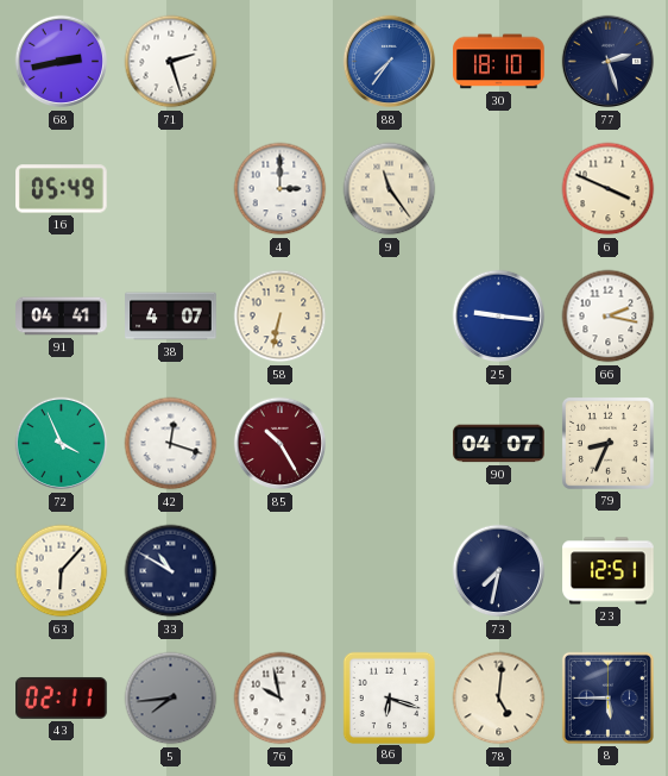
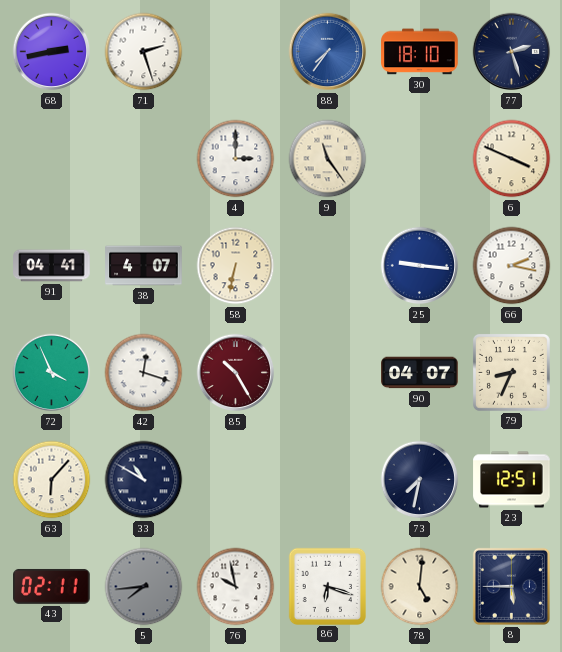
16: 05:49 -> none
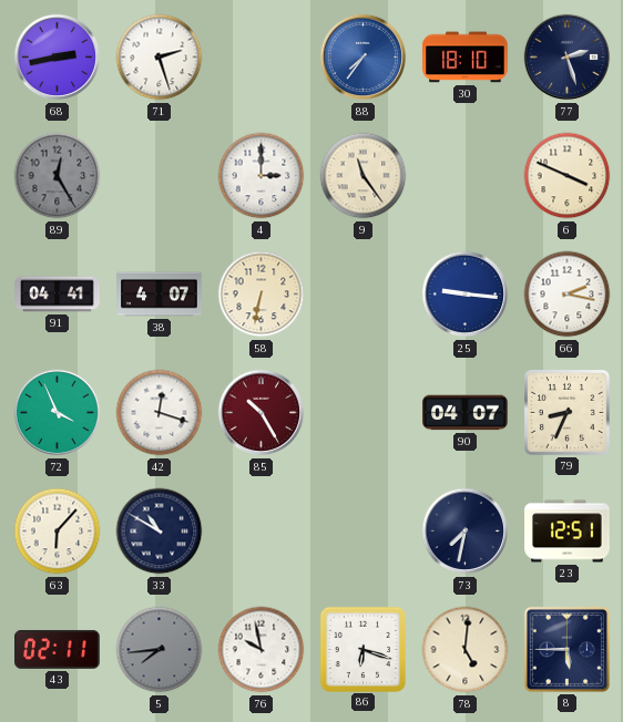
89: none -> 12:25
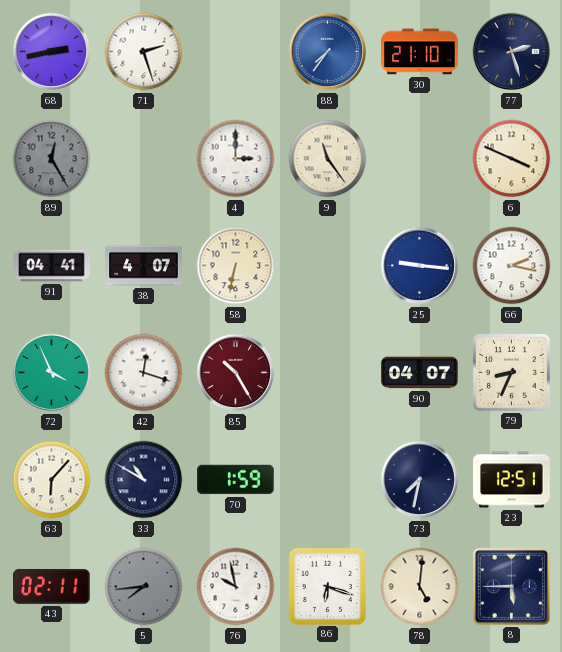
30: 18:10 -> 21:10
70: none -> 1:59
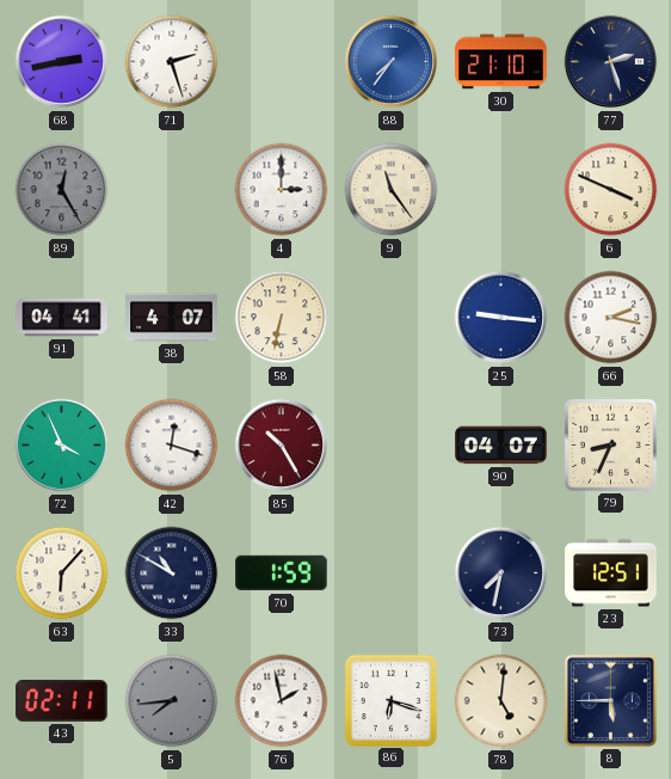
76: 9:58 -> 1:58
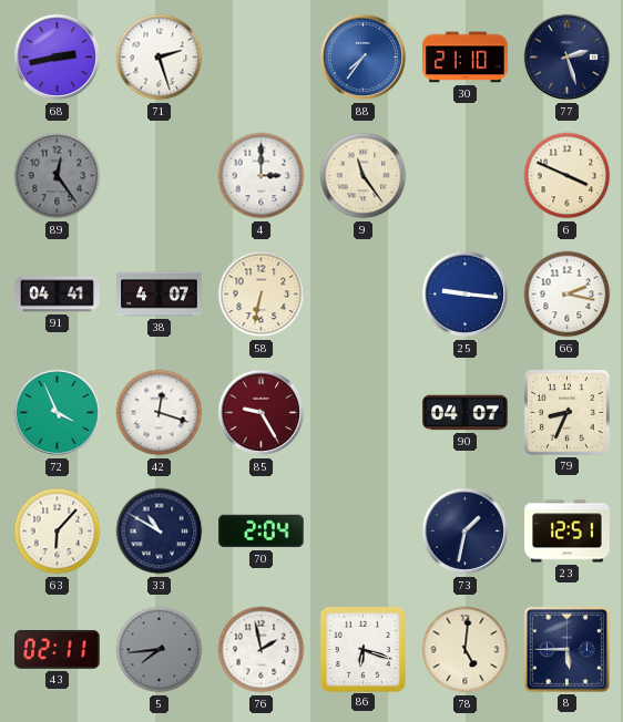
89: 12:25 -> 12:24
85: 10:25 -> 9:25
70: 1:59 -> 2:04
73: 7:32 -> 1:32
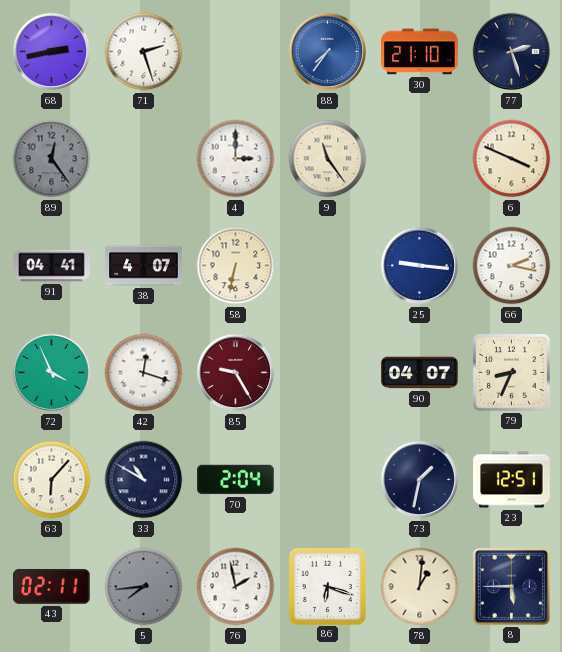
78: 5:01 -> 1:01
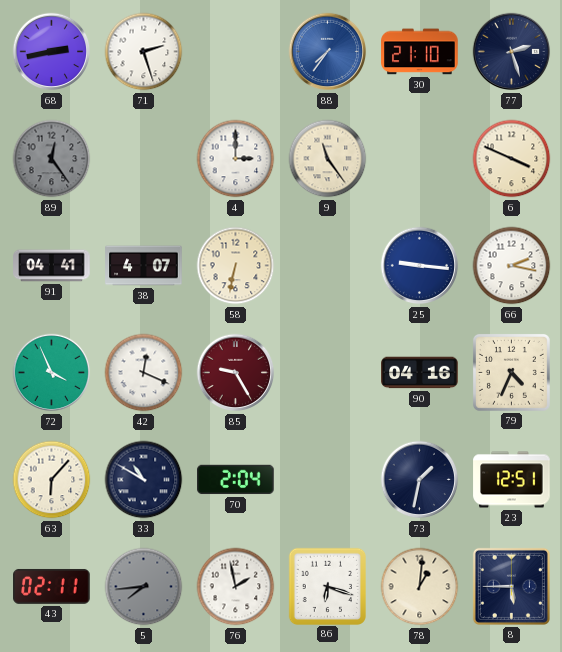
42: 12:18 -> 12:19
90: 04:07 -> 04:16
79: 8:34 -> 4:34
